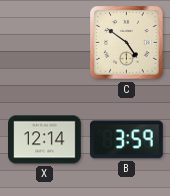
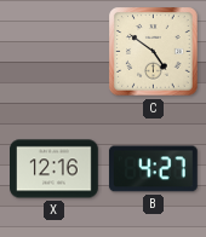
X: 12:14 -> 12:16
B: 3:59 -> 4:27
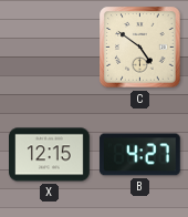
X: 12:16 -> 12:15
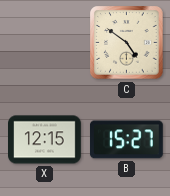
B: 4:27 -> 15:27
